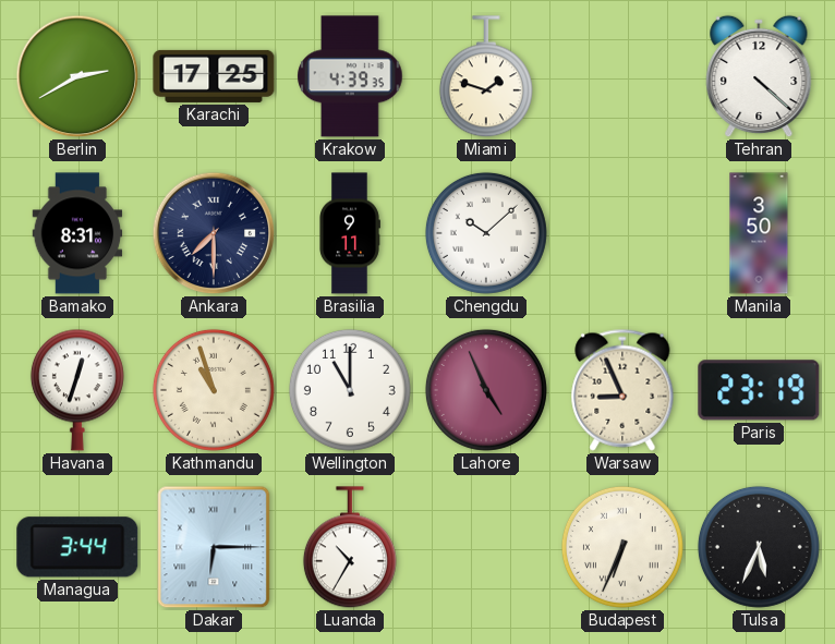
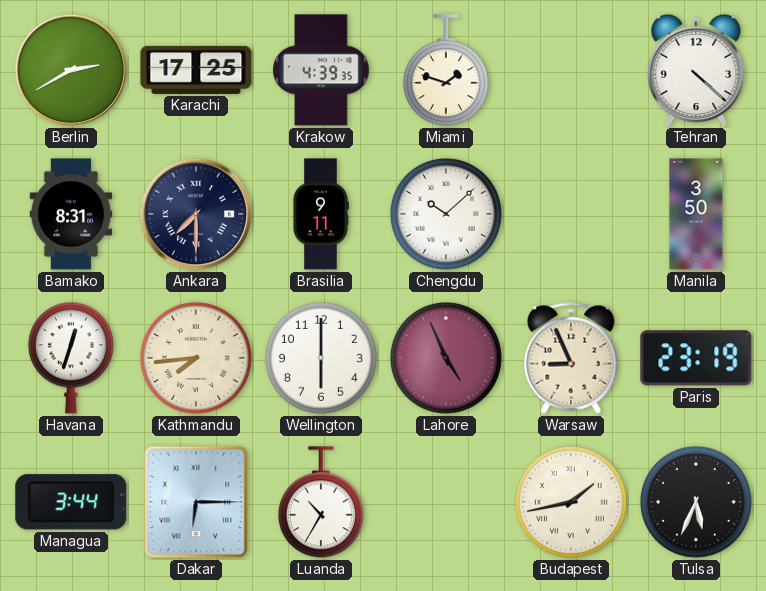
Kathmandu: 10:57 -> 7:44
Wellington: 11:00 -> 6:00
Budapest: 6:34 -> 1:43
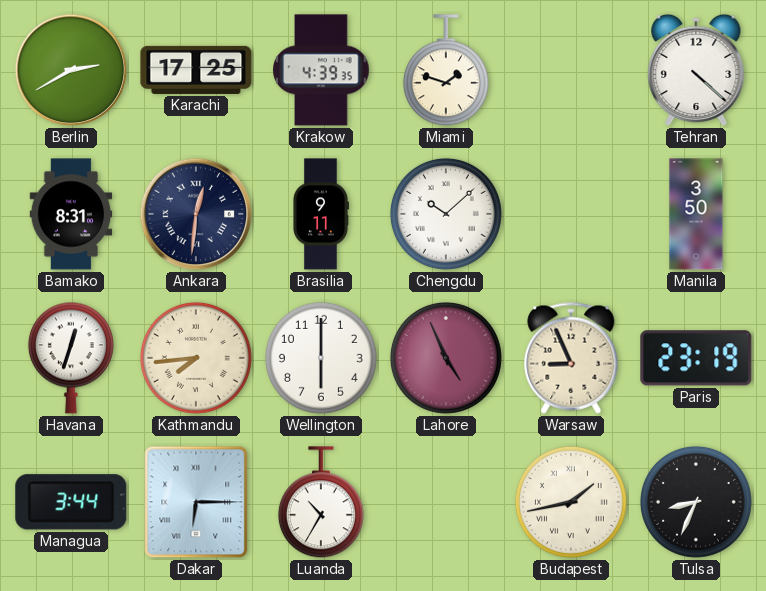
Ankara: 7:30 -> 12:31
Tulsa: 5:34 -> 8:34
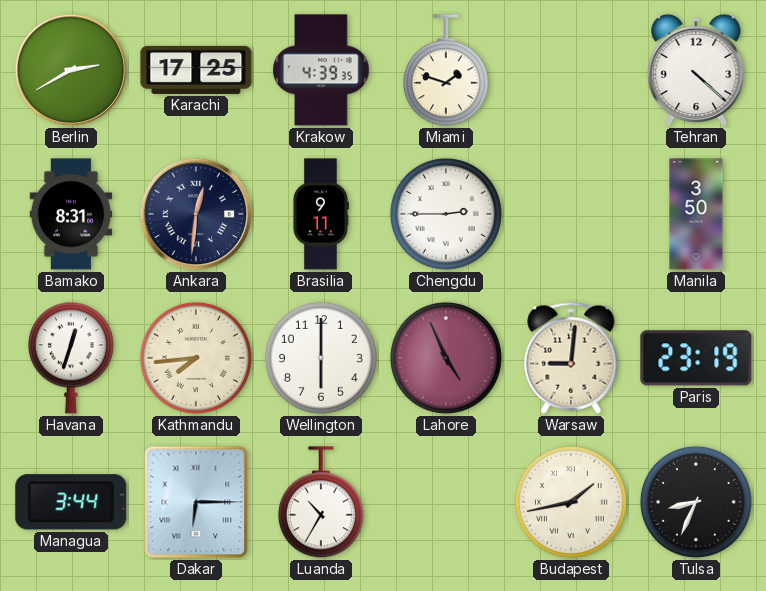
Chengdu: 10:08 -> 2:45
Warsaw: 8:56 -> 9:01
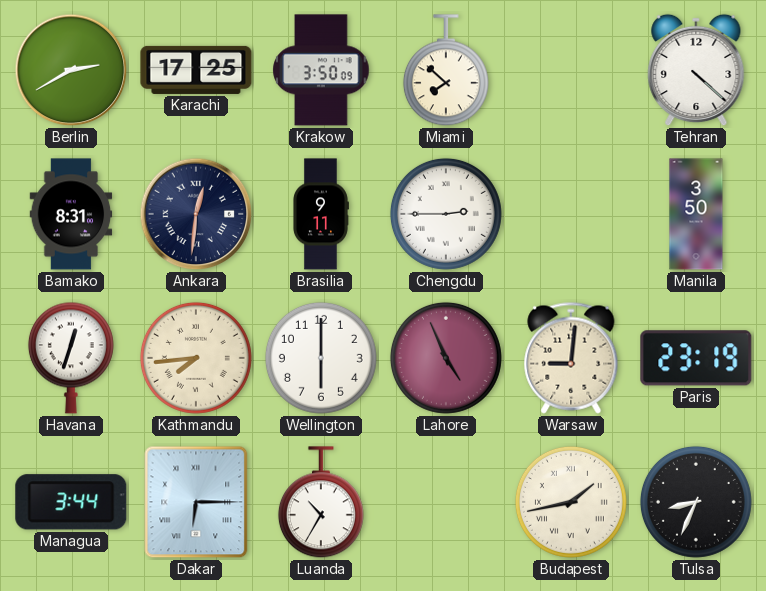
Krakow: 4:39 -> 3:50
Miami: 1:48 -> 7:52
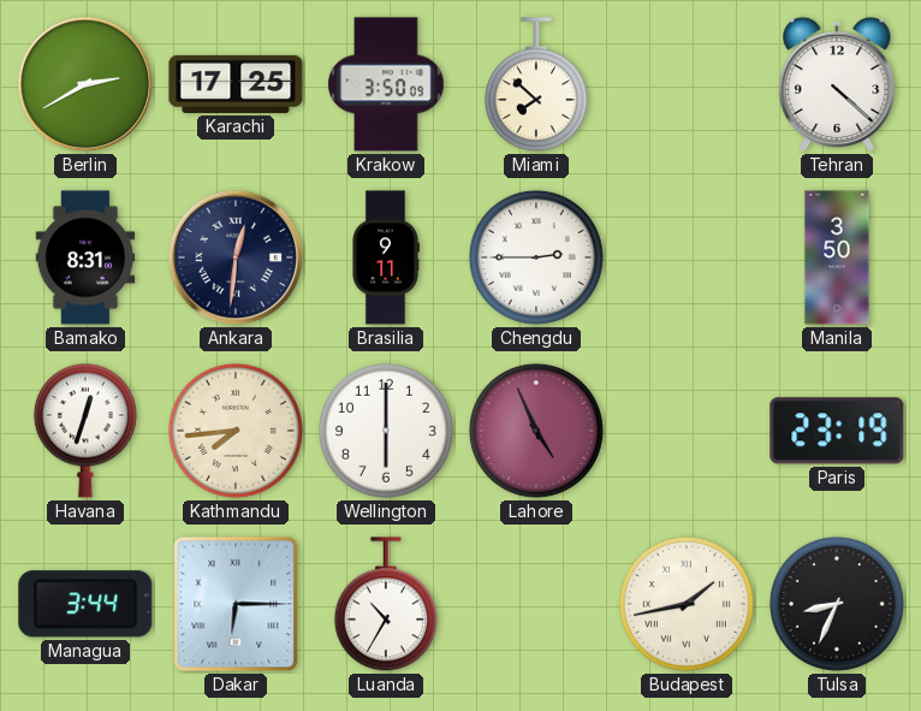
Warsaw: 9:01 -> none
